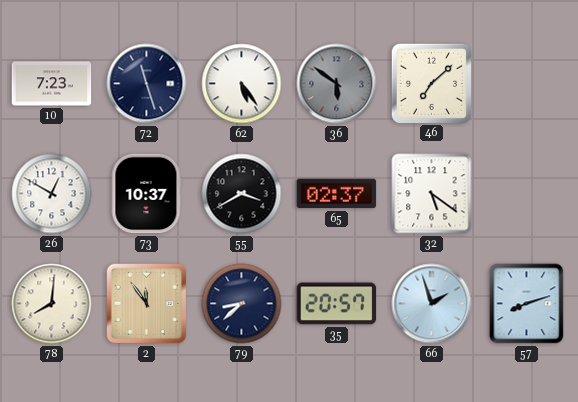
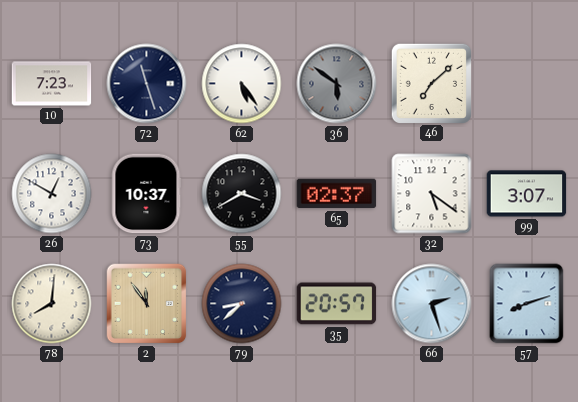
99: none -> 3:07
66: 1:57 -> 2:27
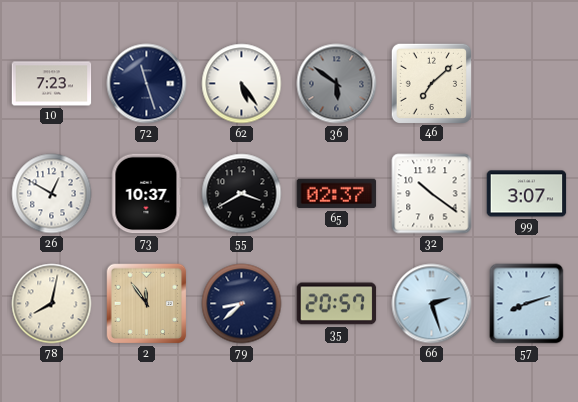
32: 5:21 -> 10:21
78: 8:01 -> 8:02
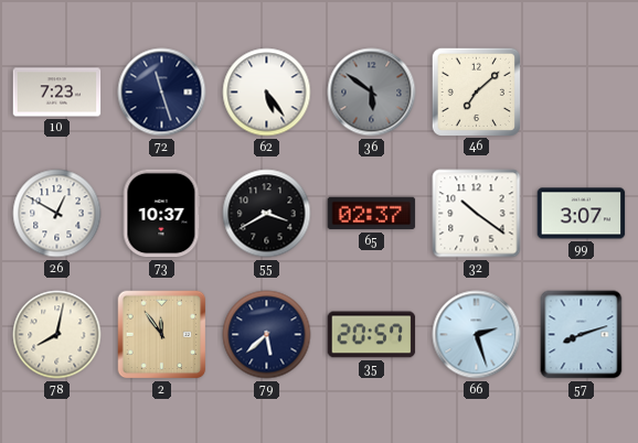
79: 8:38 -> 5:38
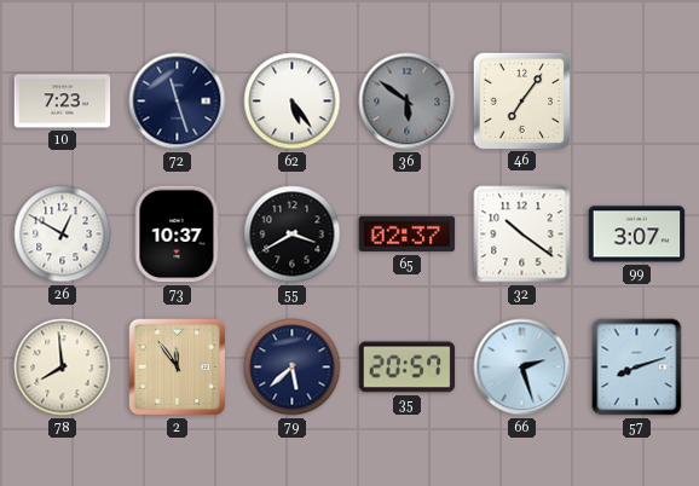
46: 7:08 -> 7:06
78: 8:02 -> 7:59
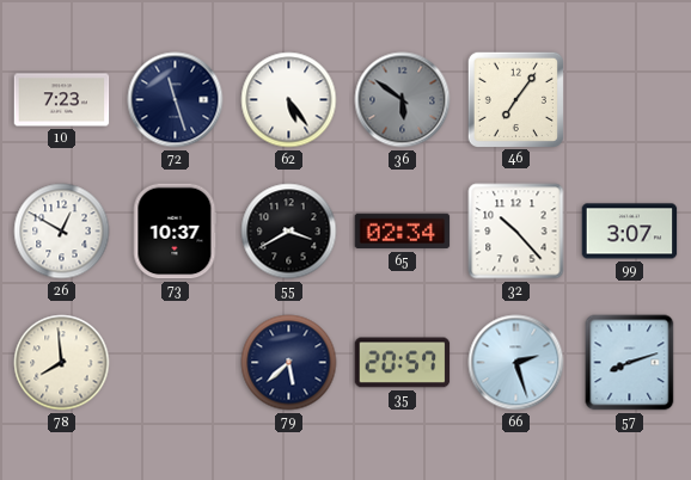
65: 02:37 -> 02:34
32: 10:21 -> 10:23
2: 11:54 -> none
